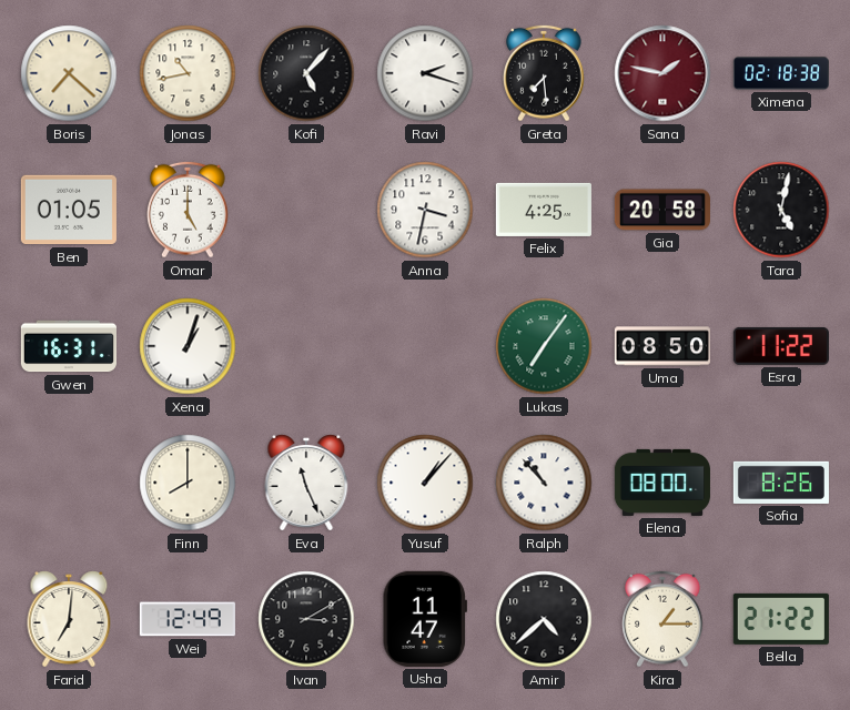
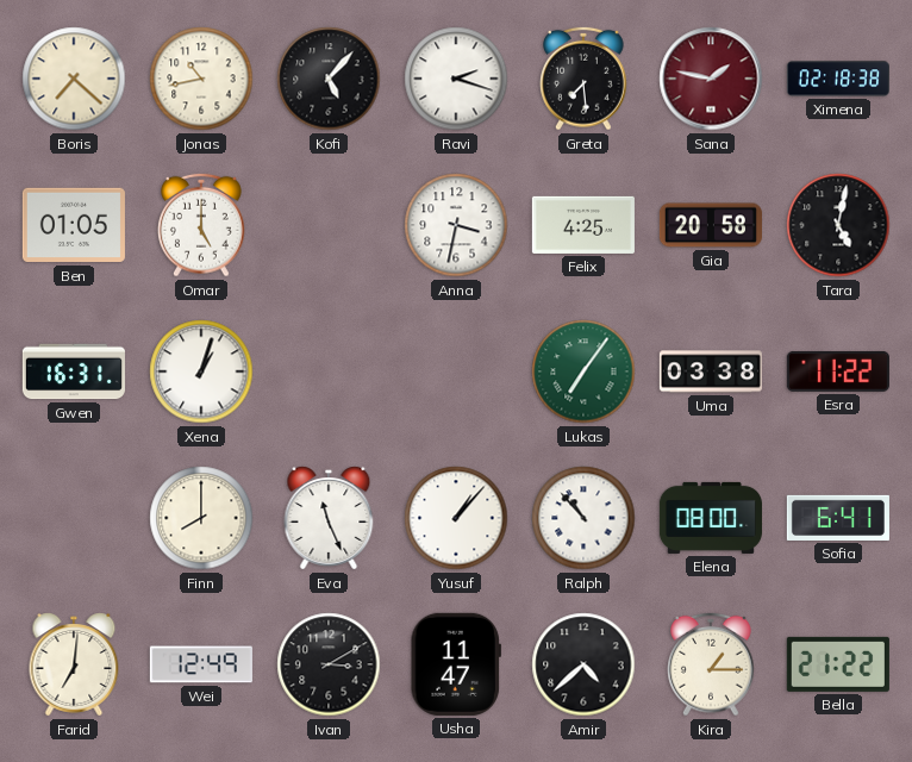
Uma: 08:50 -> 03:38
Sofia: 8:26 -> 6:41
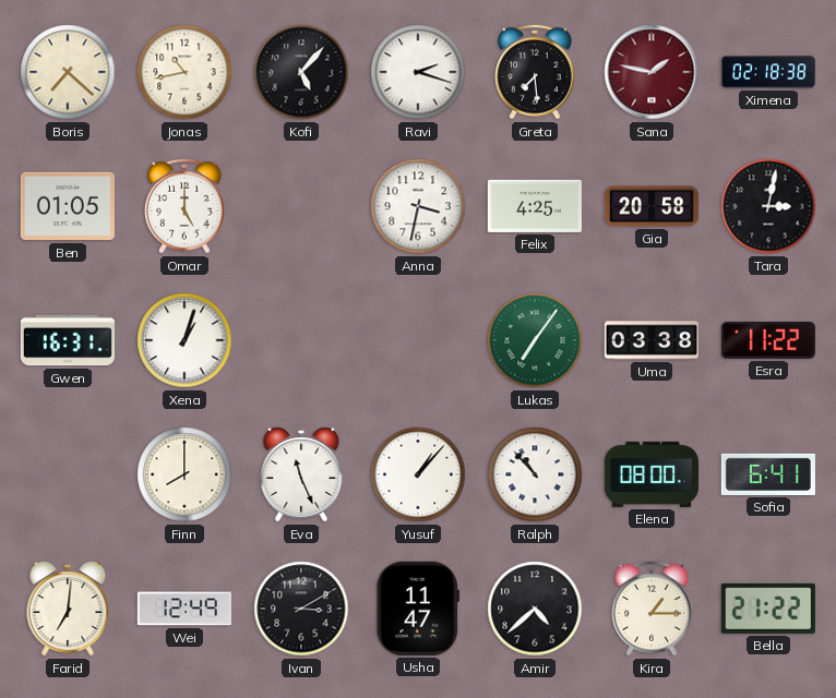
Tara: 5:02 -> 3:02
